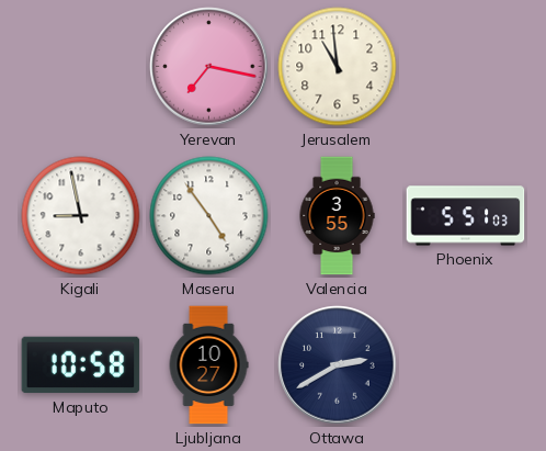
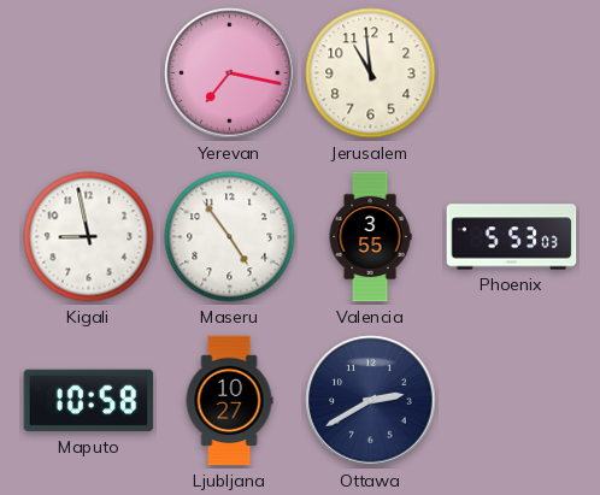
Phoenix: 5:51 -> 5:53
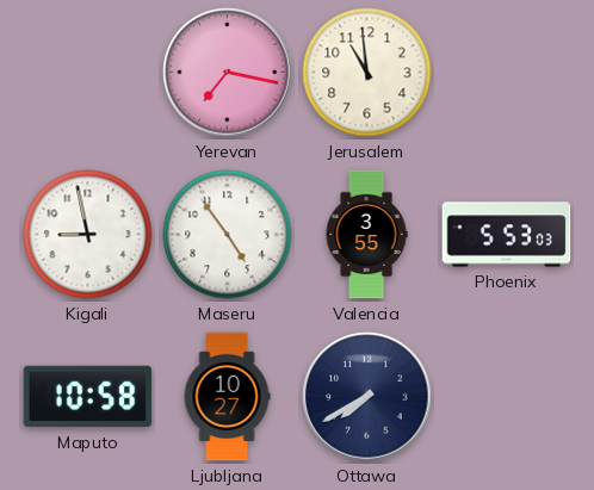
Ottawa: 2:40 -> 7:40
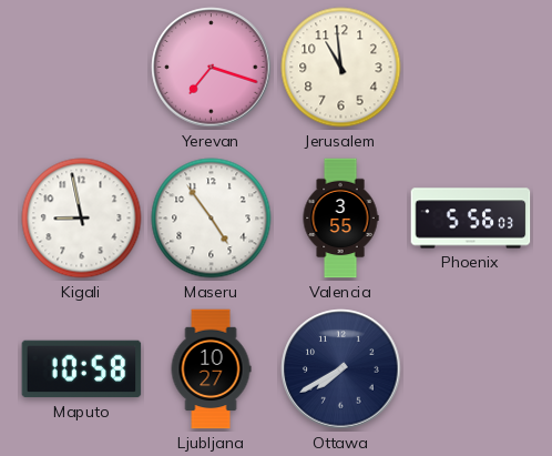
Yerevan: 7:17 -> 7:18
Phoenix: 5:53 -> 5:56
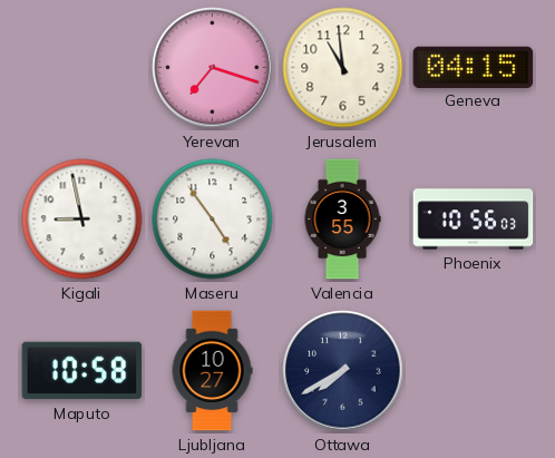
Geneva: none -> 04:15
Phoenix: 5:56 -> 10:56
